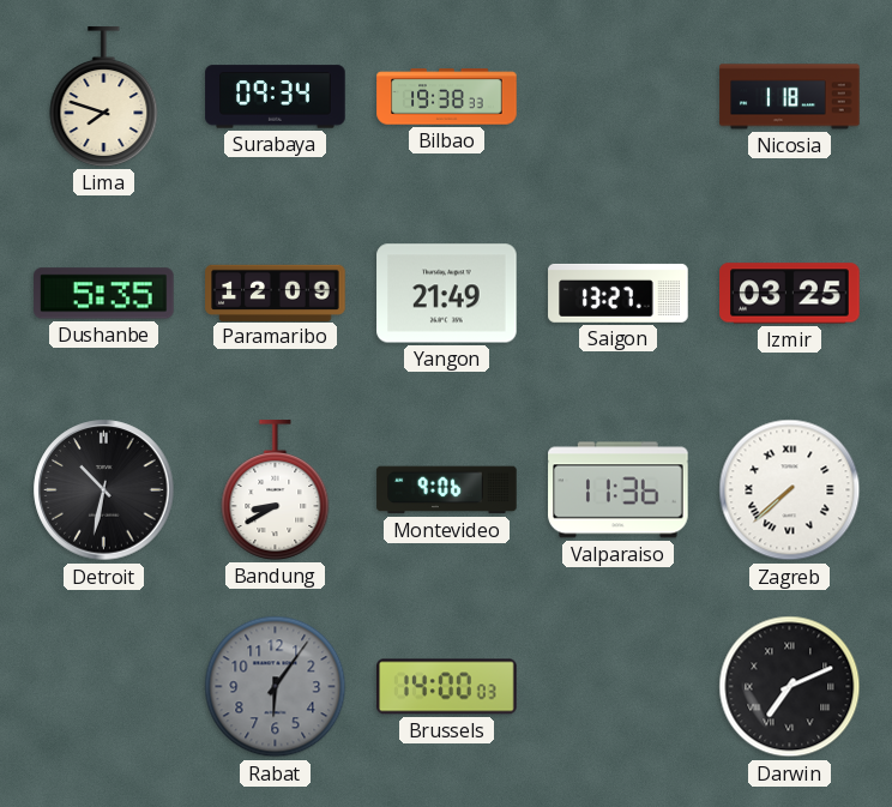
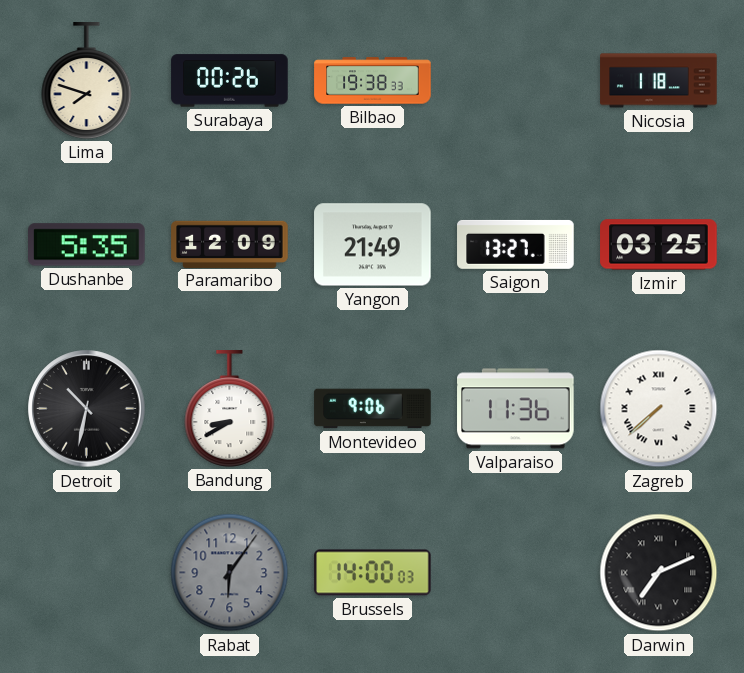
Surabaya: 09:34 -> 00:26
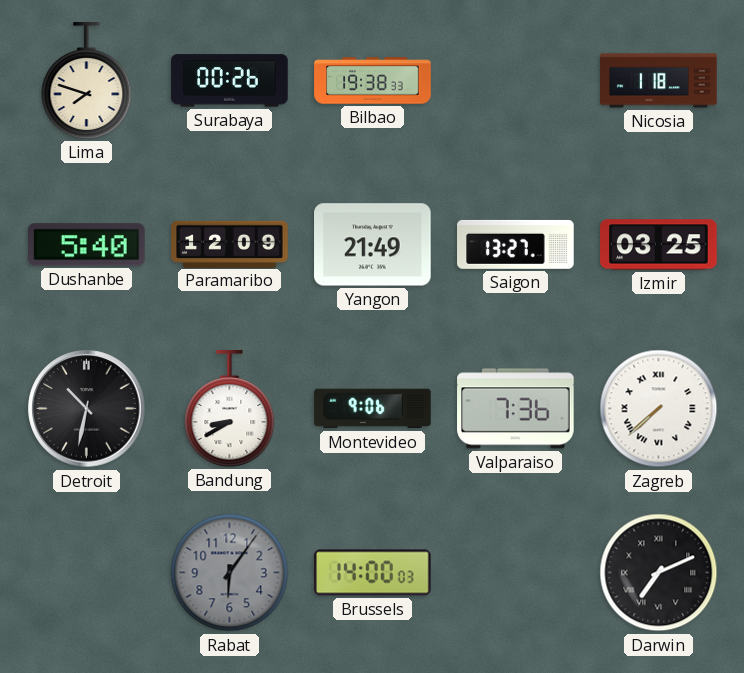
Dushanbe: 5:35 -> 5:40
Valparaiso: 11:36 -> 7:36
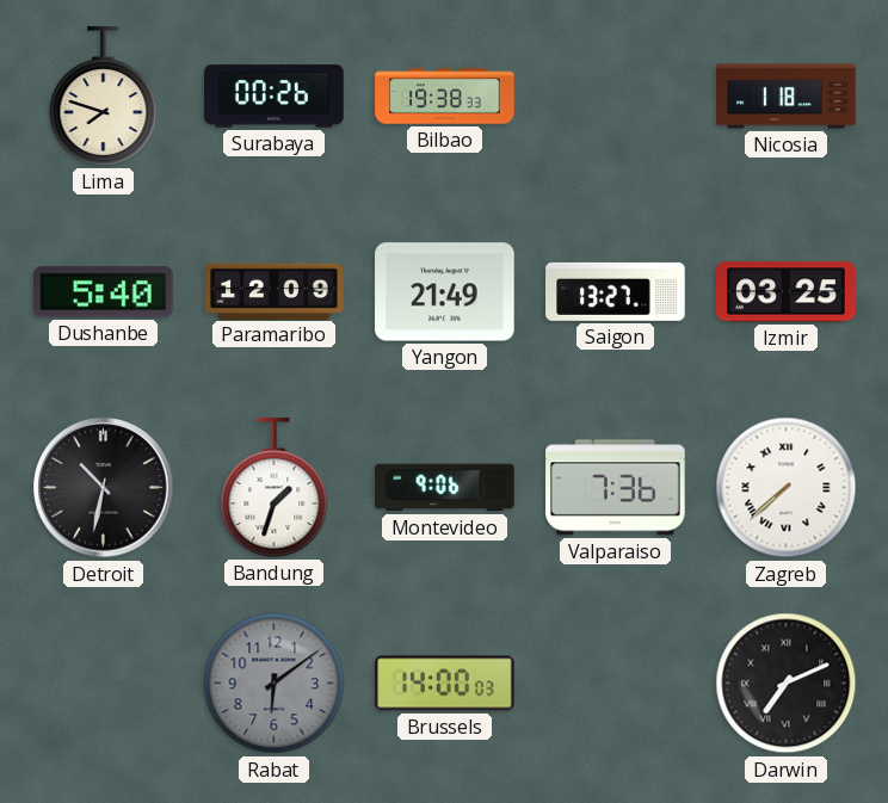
Bandung: 8:40 -> 1:33
Rabat: 6:06 -> 6:09
